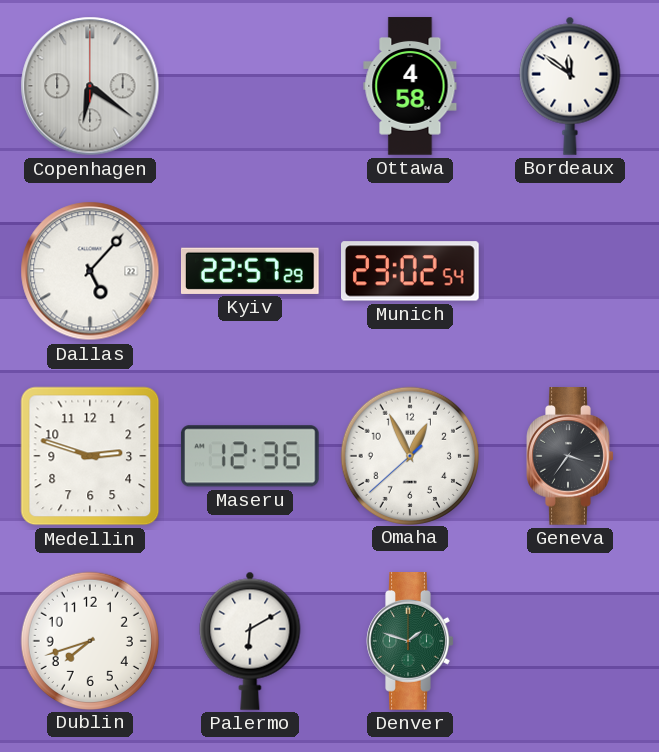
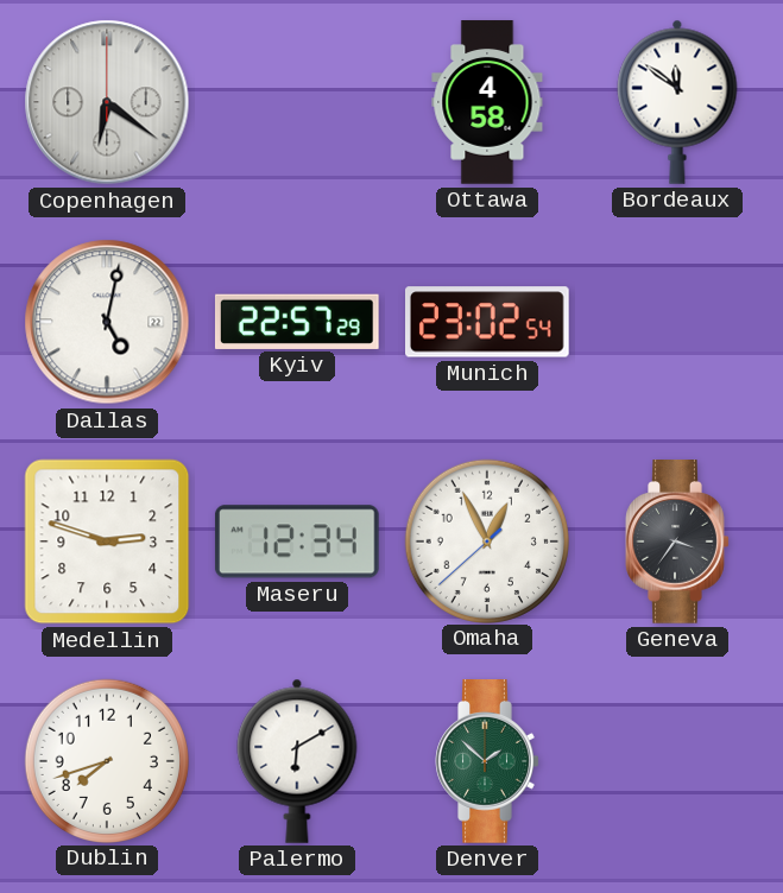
Dallas: 5:07 -> 5:02
Maseru: 12:36 -> 12:34
Denver: 1:48 -> 1:52
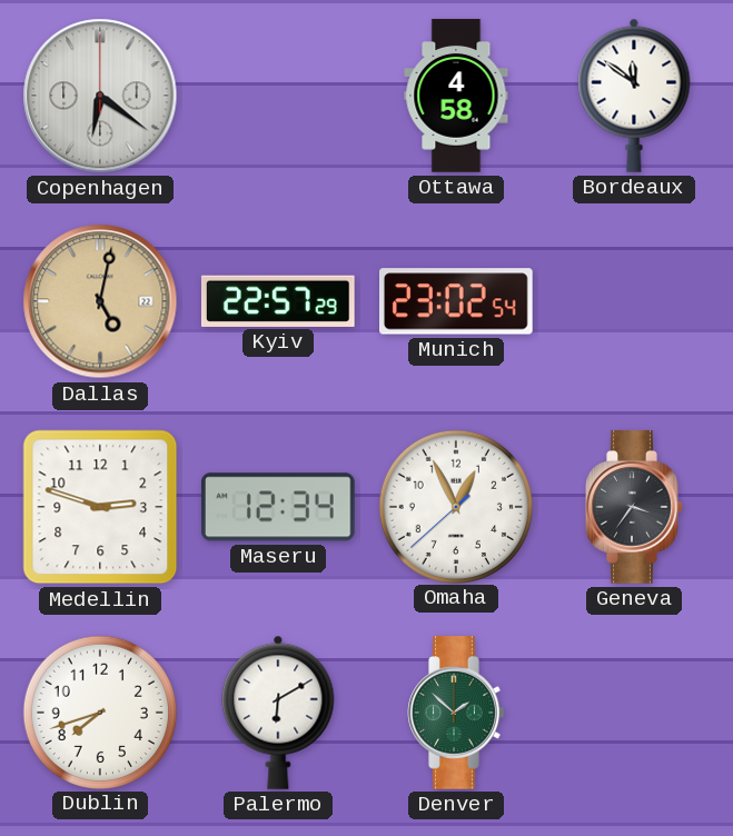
Dallas dial: white -> champagne
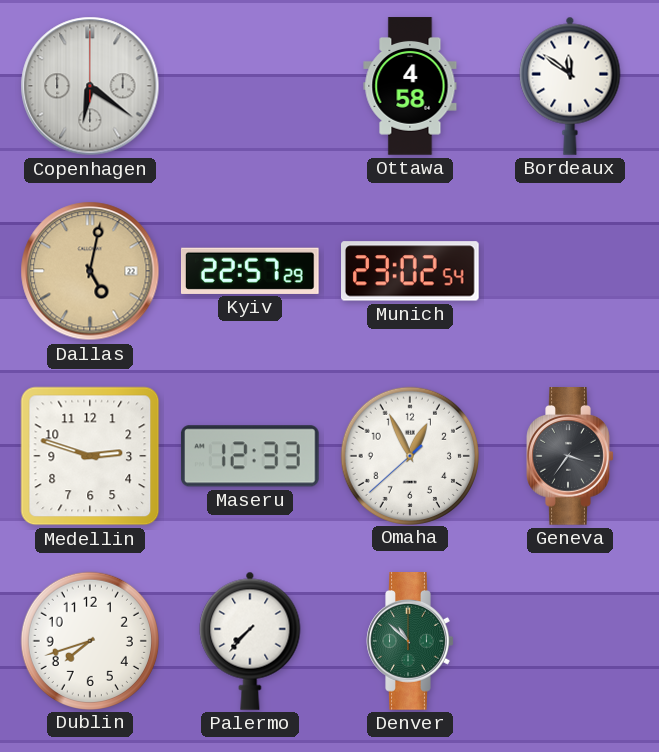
Maseru: 12:34 -> 12:33
Palermo: 6:10 -> 7:37
Denver: 1:52 -> 10:52
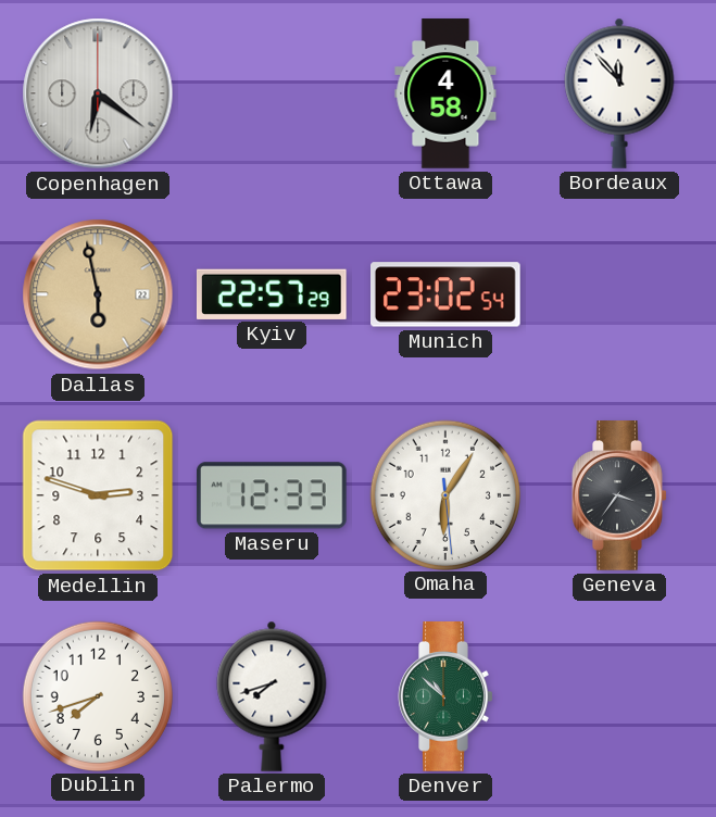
Bordeaux: 11:51 -> 11:53
Dallas: 5:02 -> 5:58
Omaha: 12:55 -> 6:05
Palermo: 7:37 -> 7:42
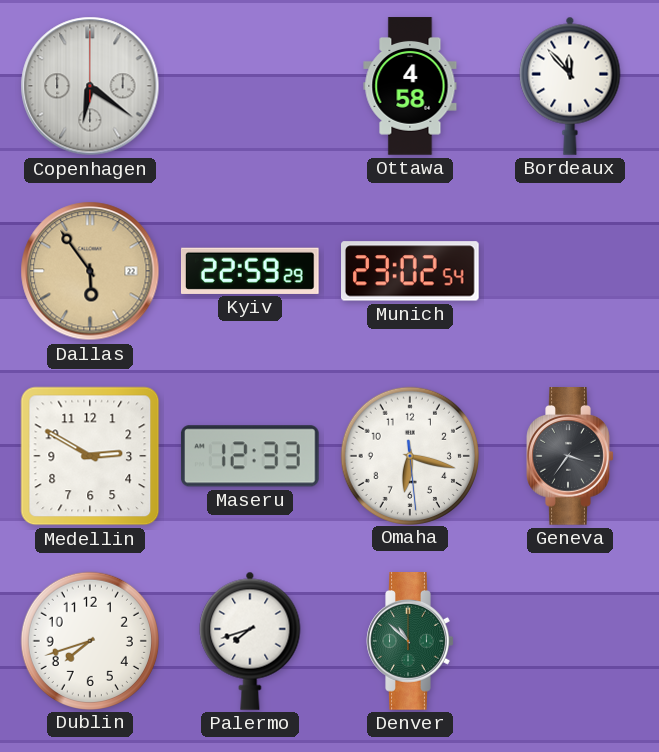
Dallas: 5:58 -> 5:54
Kyiv: 22:57 -> 22:59
Medellin: 2:48 -> 2:50
Omaha: 6:05 -> 6:17
